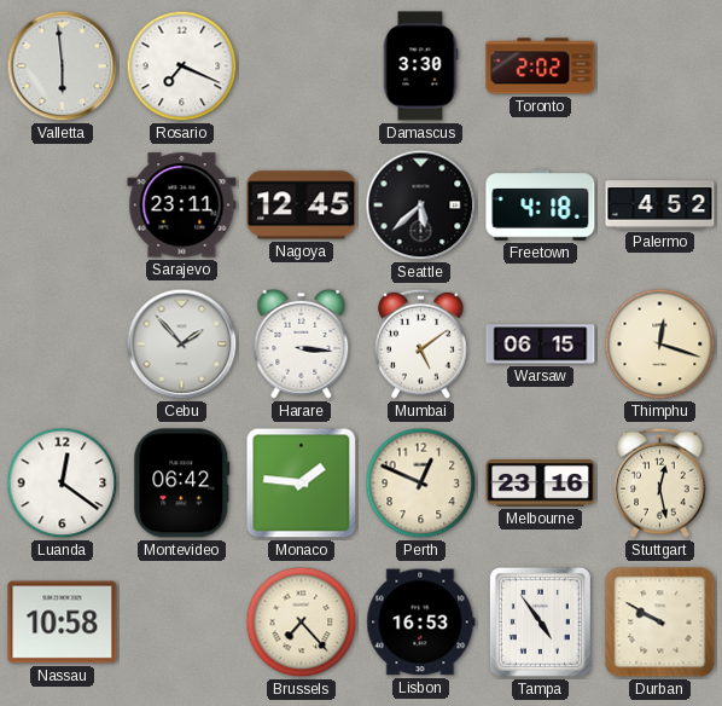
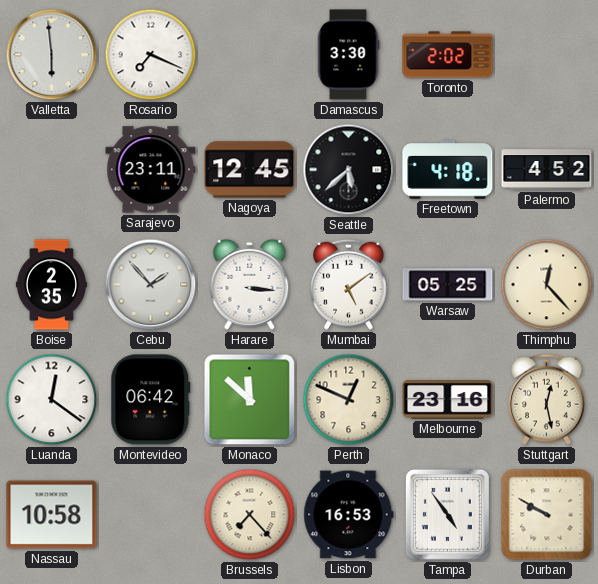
Boise: none -> 2:35
Warsaw: 06:15 -> 05:25
Thimphu: 12:18 -> 12:23
Monaco: 1:46 -> 11:52
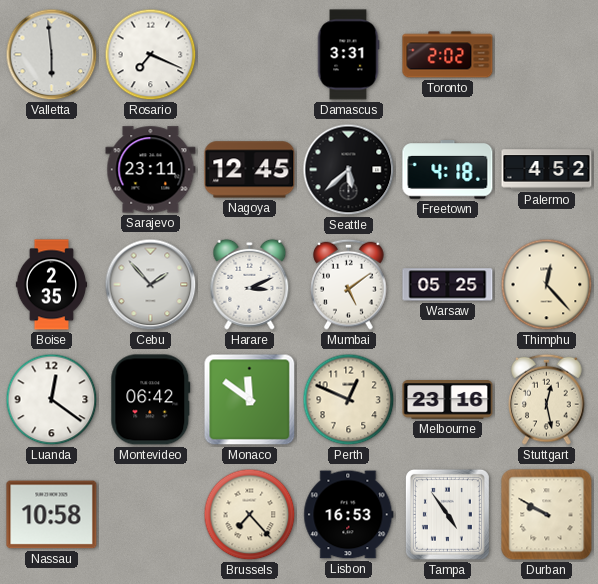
Damascus: 3:30 -> 3:31
Harare: 3:16 -> 3:11
Monaco: 11:52 -> 11:51
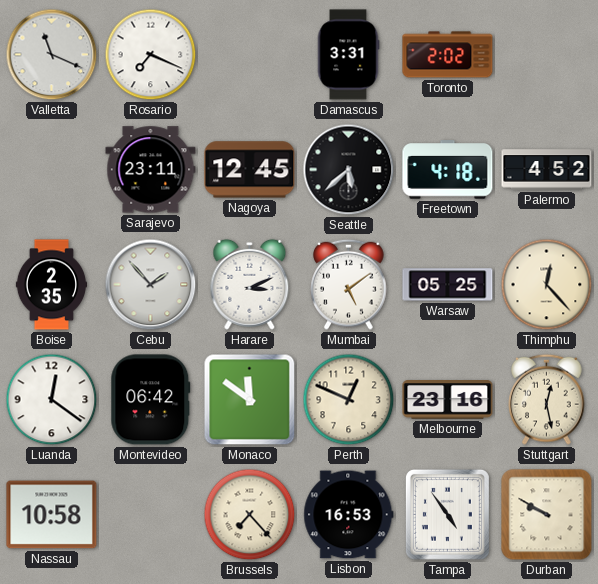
Valletta: 5:59 -> 11:19
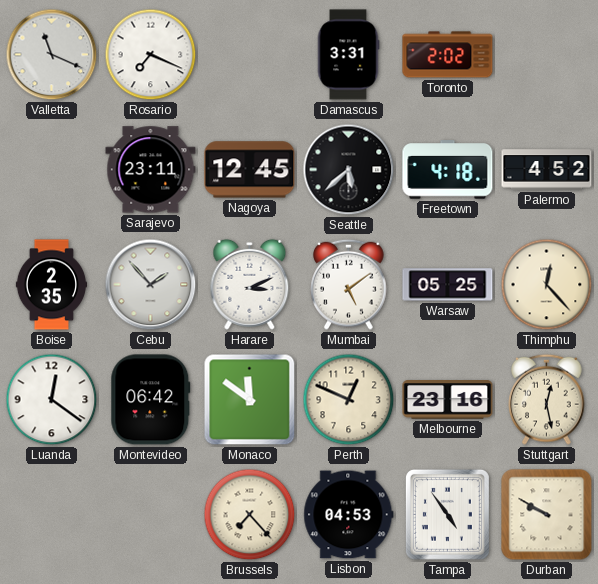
Nassau: 10:58 -> none
Lisbon: 16:53 -> 04:53
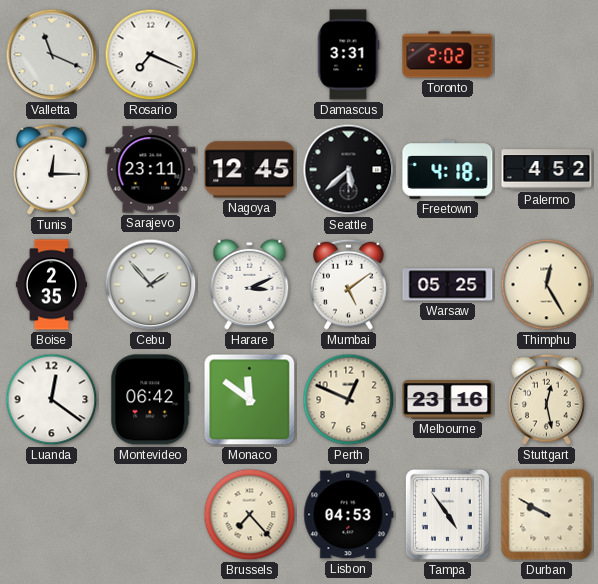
Tunis: none -> 12:15
Thimphu: 12:23 -> 12:25
